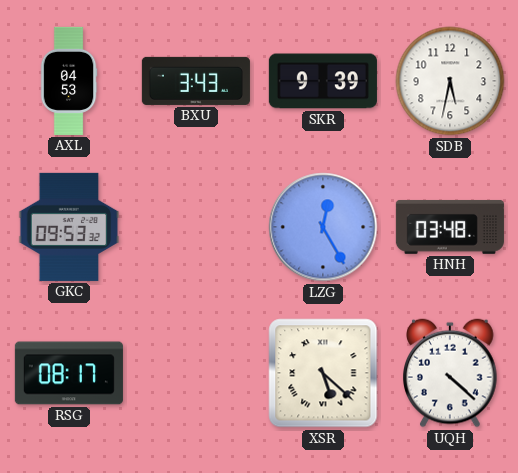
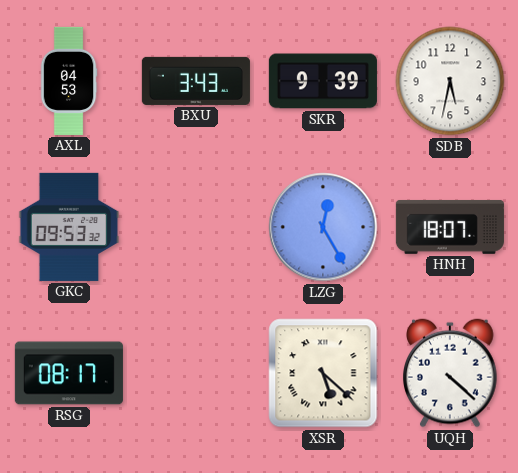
HNH: 03:48 -> 18:07
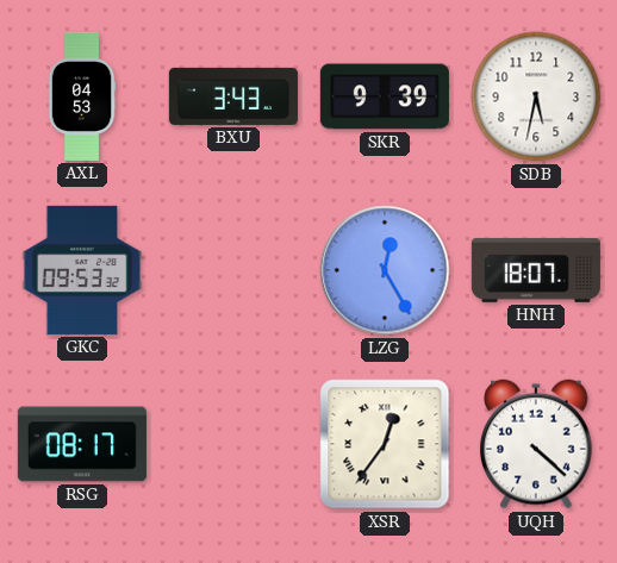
XSR: 5:22 -> 12:36
